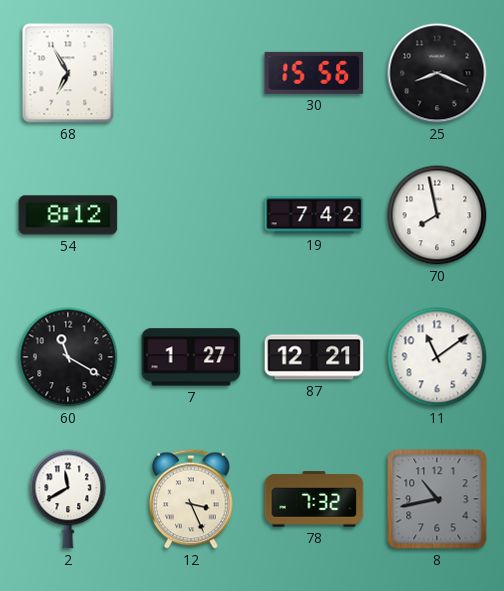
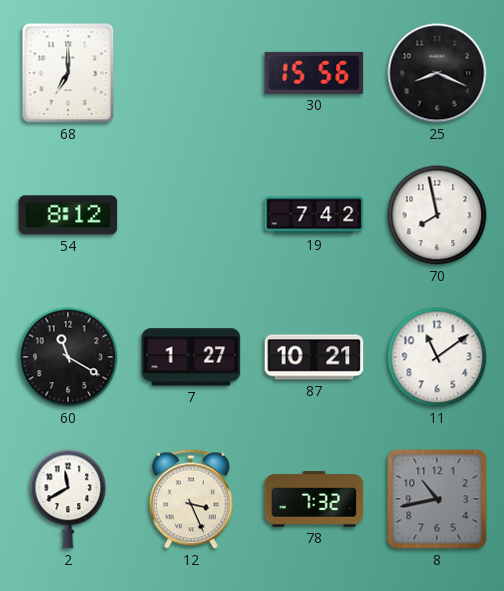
68: 6:55 -> 7:00
87: 12:21 -> 10:21
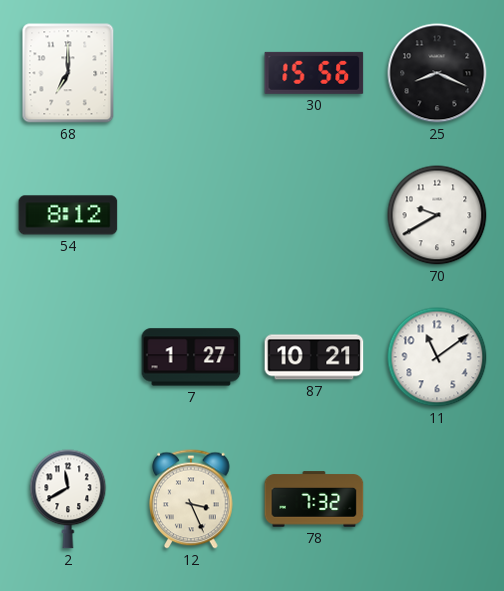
19: 7:42 -> none
70: 7:58 -> 9:40
60: 11:20 -> none
8: 10:43 -> none
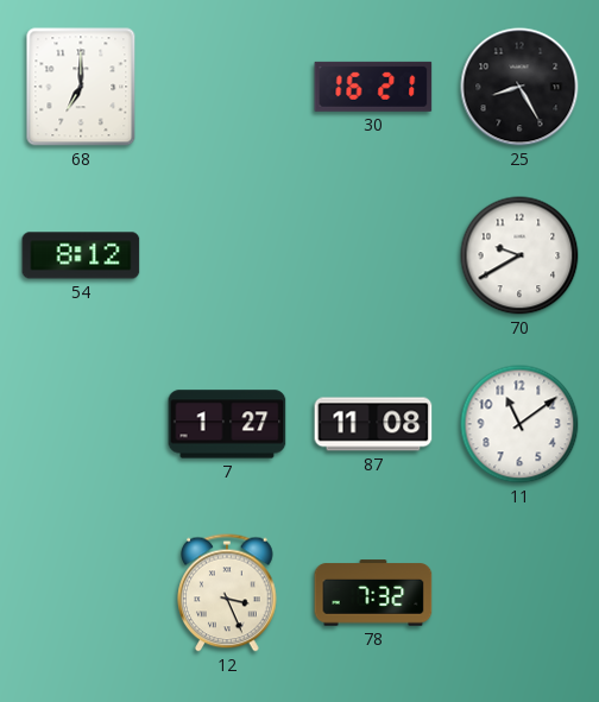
30: 15:56 -> 16:21
25: 8:19 -> 8:25
87: 10:21 -> 11:08
2: 11:40 -> none
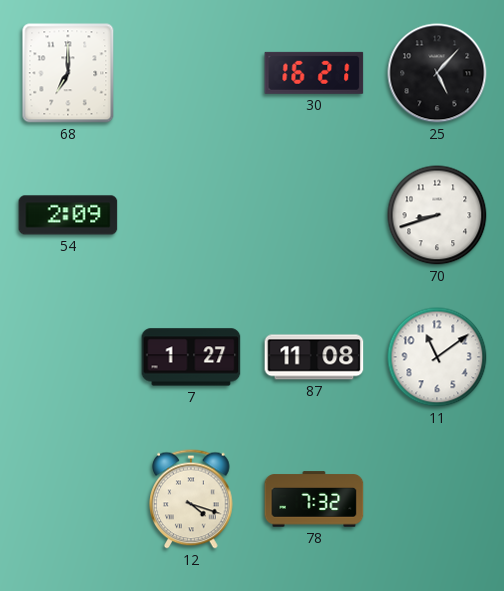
25: 8:25 -> 5:07
54: 8:12 -> 2:09
70: 9:40 -> 8:42
12: 3:26 -> 4:18
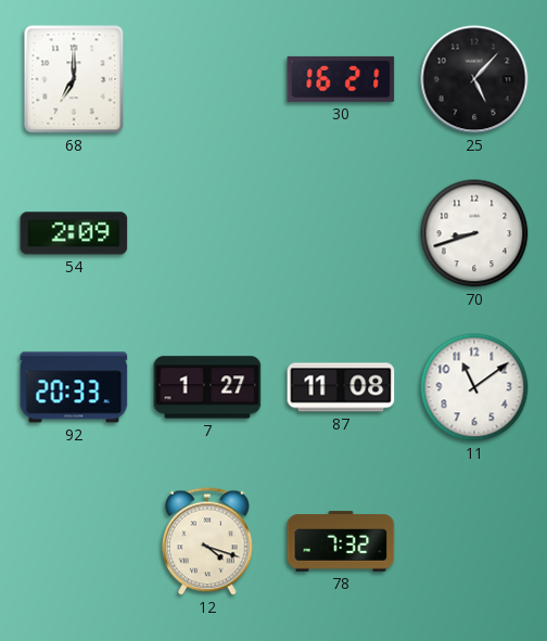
92: none -> 20:33
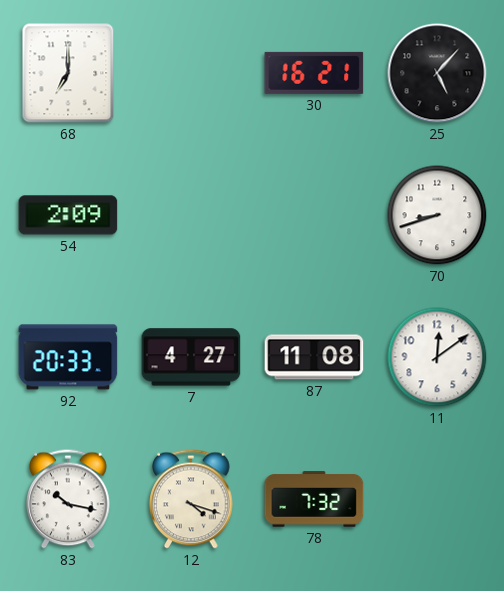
7: 1:27 -> 4:27
11: 11:09 -> 12:09
83: none -> 10:17
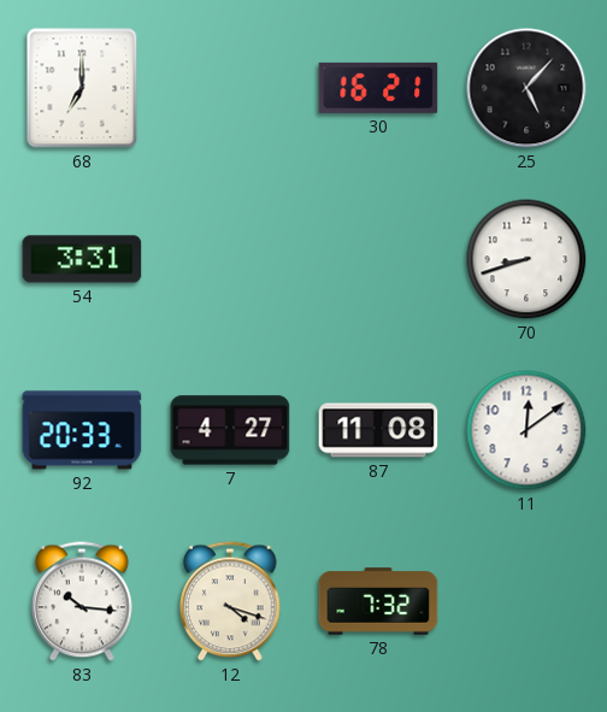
54: 2:09 -> 3:31
83: 10:17 -> 10:16
